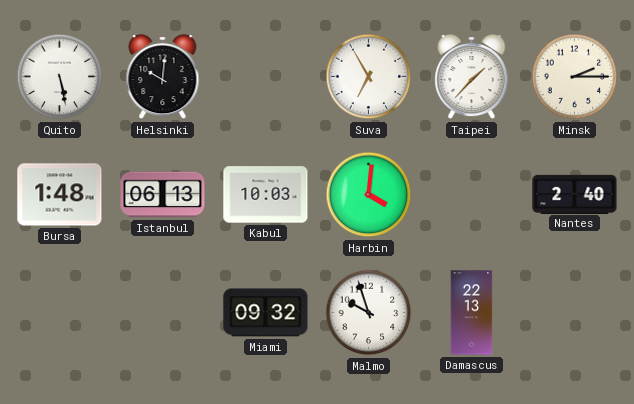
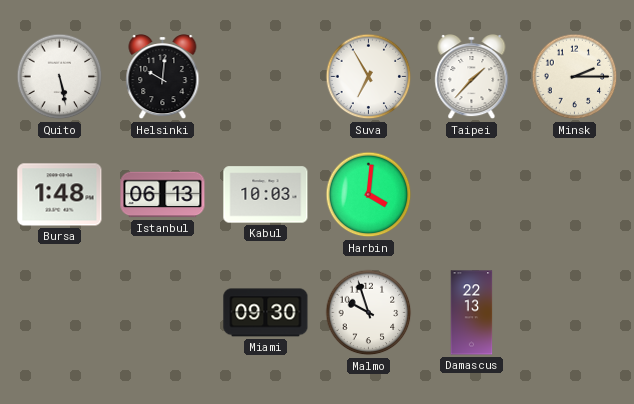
Nantes: 2:40 -> none
Miami: 09:32 -> 09:30
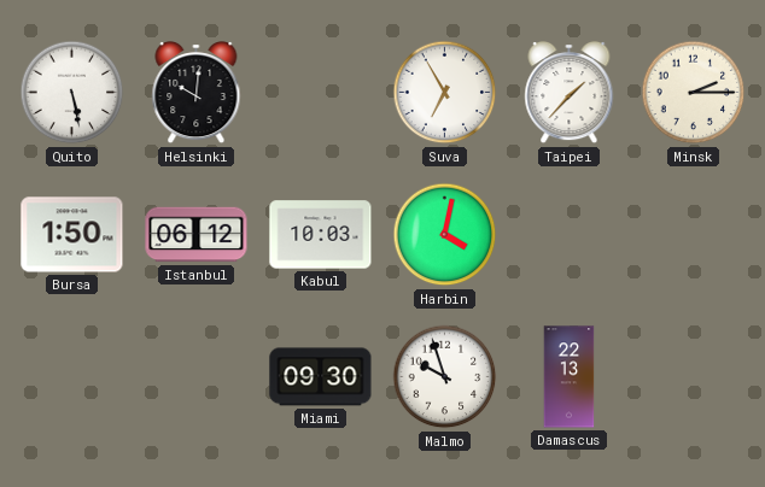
Bursa: 1:48 -> 1:50
Istanbul: 06:13 -> 06:12
Harbin: 4:01 -> 4:02
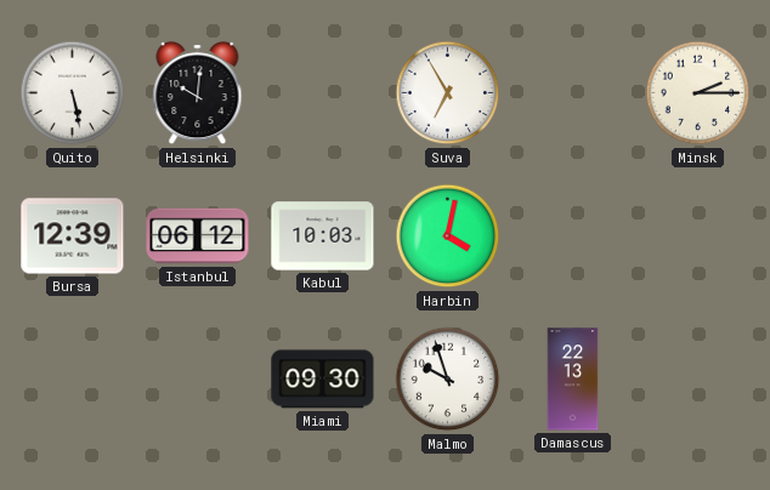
Taipei: 1:37 -> none
Bursa: 1:50 -> 12:39
